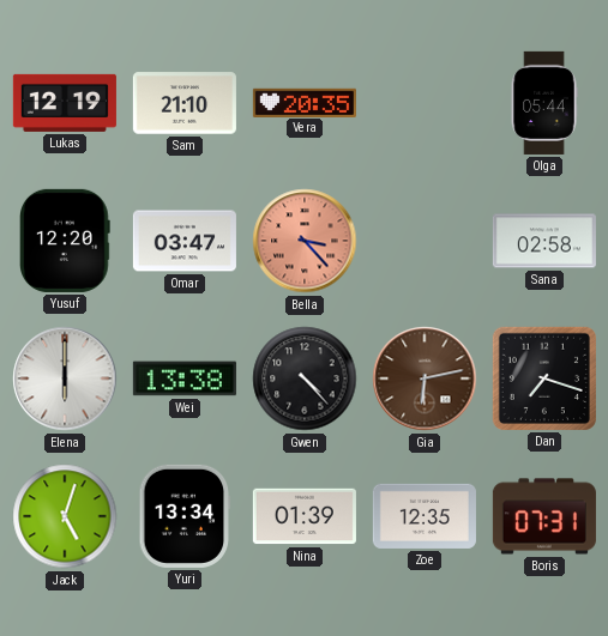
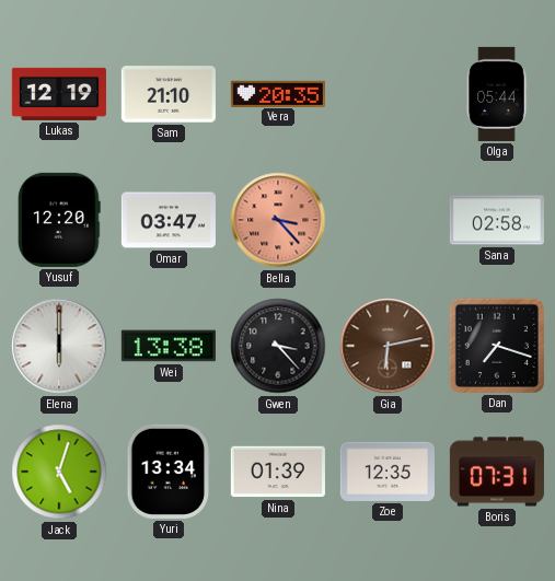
Gwen: 4:23 -> 3:23
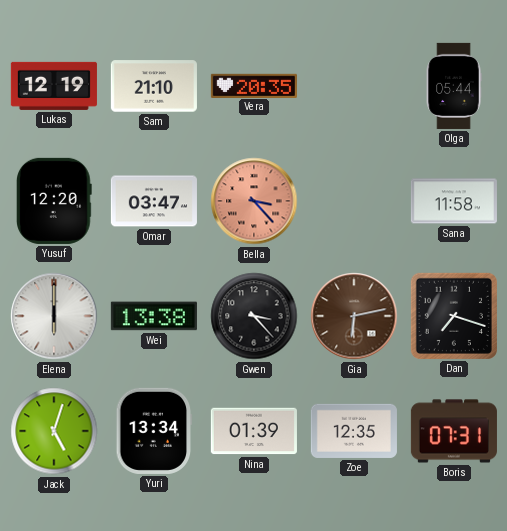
Sana: 02:58 -> 11:58
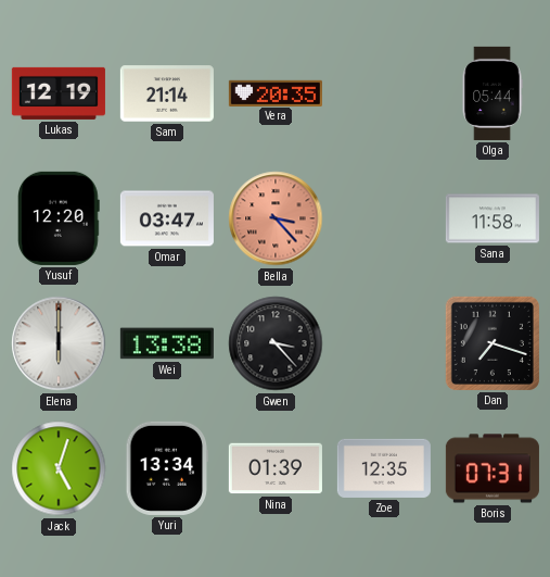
Sam: 21:10 -> 21:14
Gia: 6:13 -> none
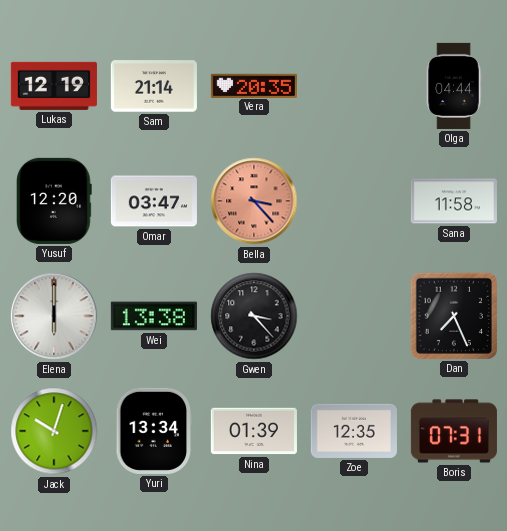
Olga: 05:44 -> 04:44
Dan: 7:18 -> 7:26
Jack: 5:03 -> 10:03
